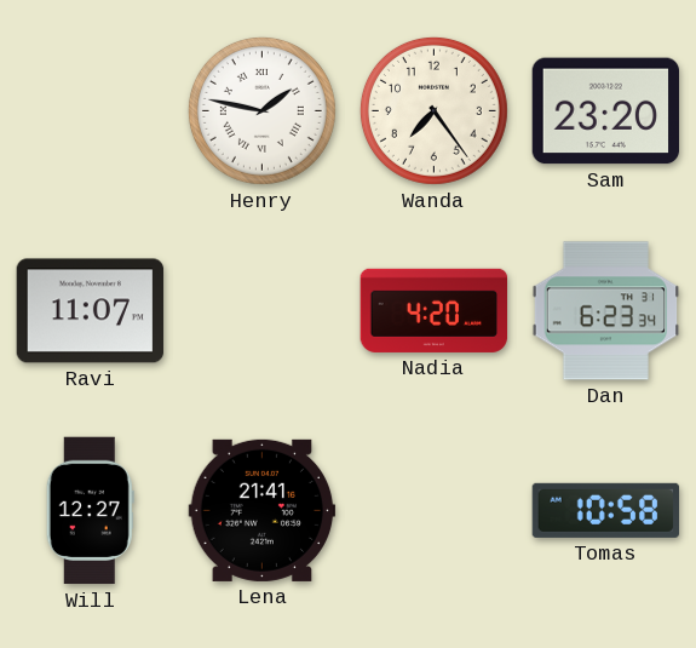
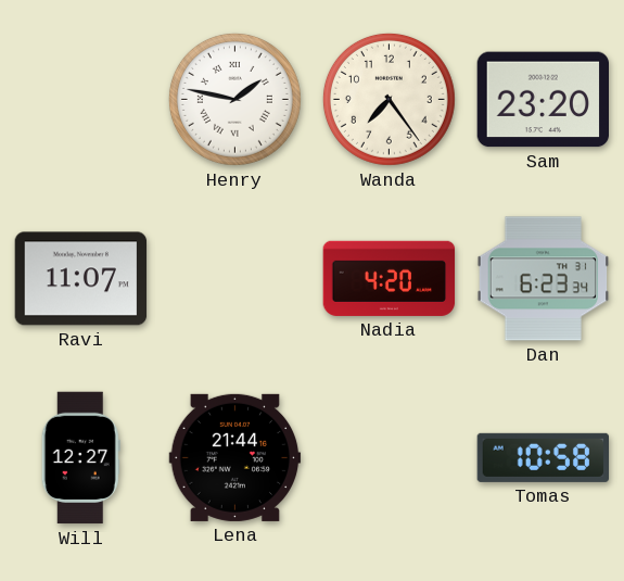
Lena: 21:41 -> 21:44
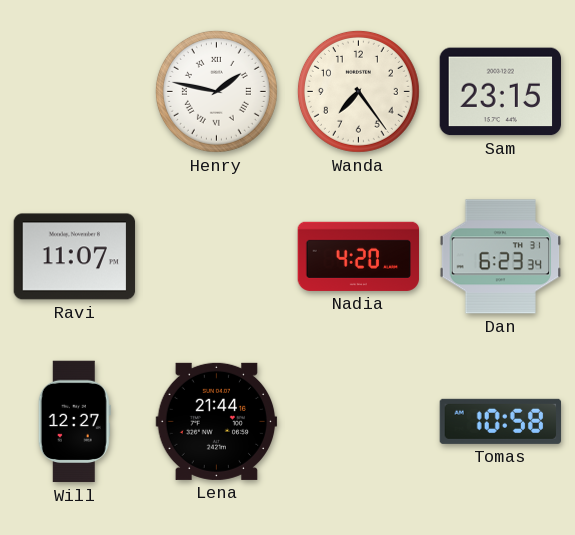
Sam: 23:20 -> 23:15
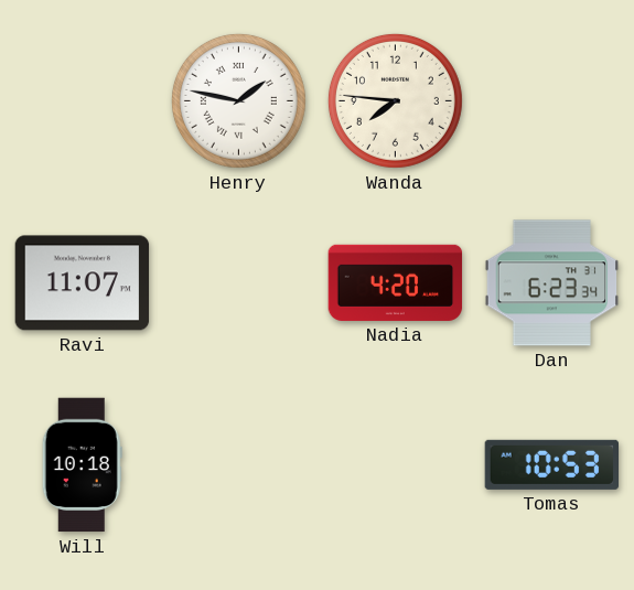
Wanda: 7:24 -> 7:46
Sam: 23:15 -> none
Will: 12:27 -> 10:18
Lena: 21:44 -> none
Tomas: 10:58 -> 10:53
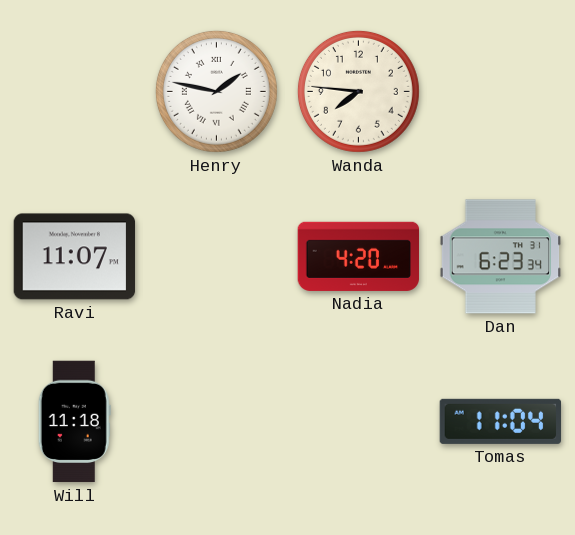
Will: 10:18 -> 11:18
Tomas: 10:53 -> 11:04
